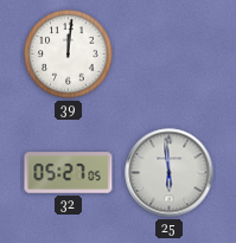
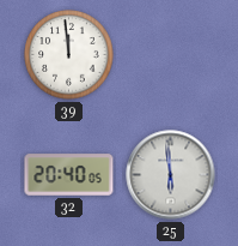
39: 12:01 -> 11:59
32: 05:27 -> 20:40
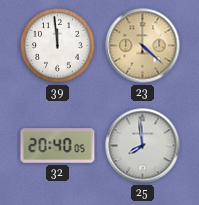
23: none -> 4:22
25: 5:59 -> 7:59
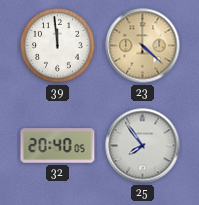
25: 7:59 -> 7:54
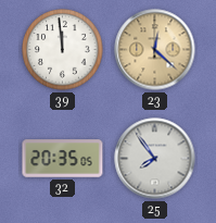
23: 4:22 -> 12:22
32: 20:40 -> 20:35
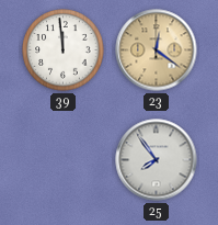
23: 12:22 -> 12:21
32: 20:35 -> none
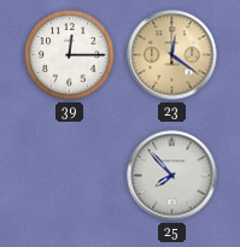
39: 11:59 -> 12:15
25: 7:54 -> 7:53
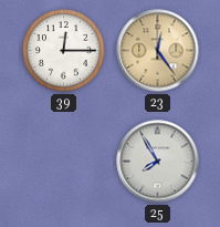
23: 12:21 -> 12:24
25: 7:53 -> 7:55
